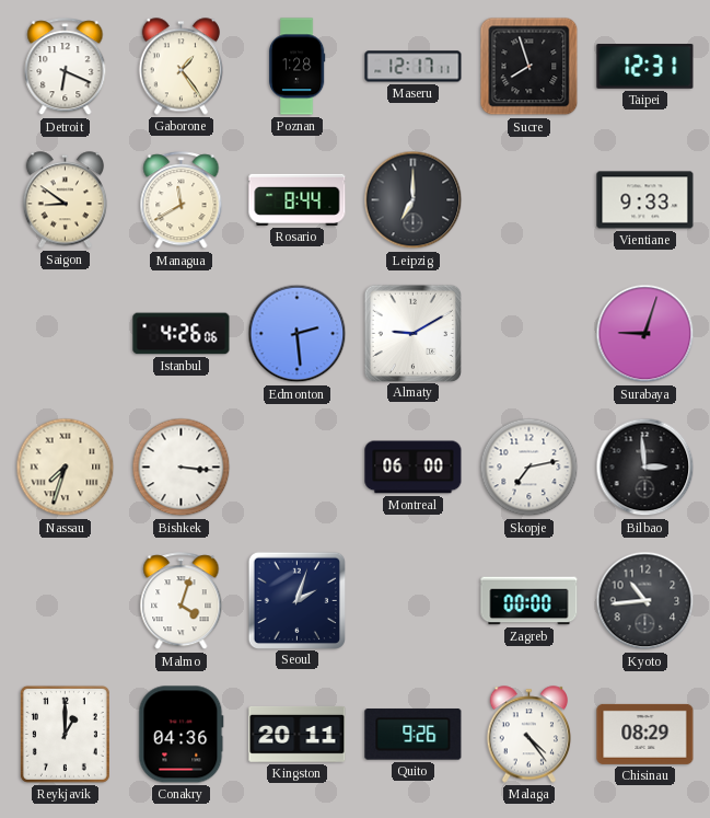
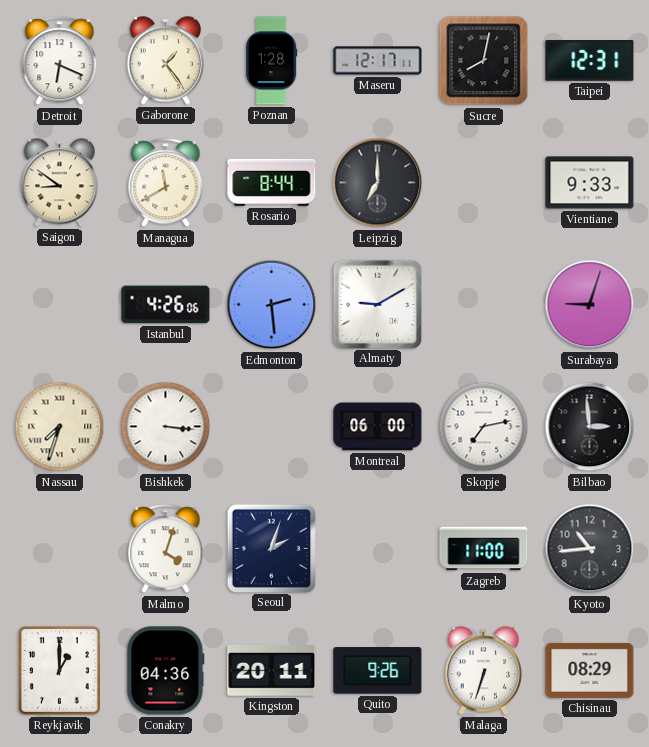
Sucre: 7:57 -> 8:02
Zagreb: 00:00 -> 11:00
Malaga: 4:24 -> 6:33
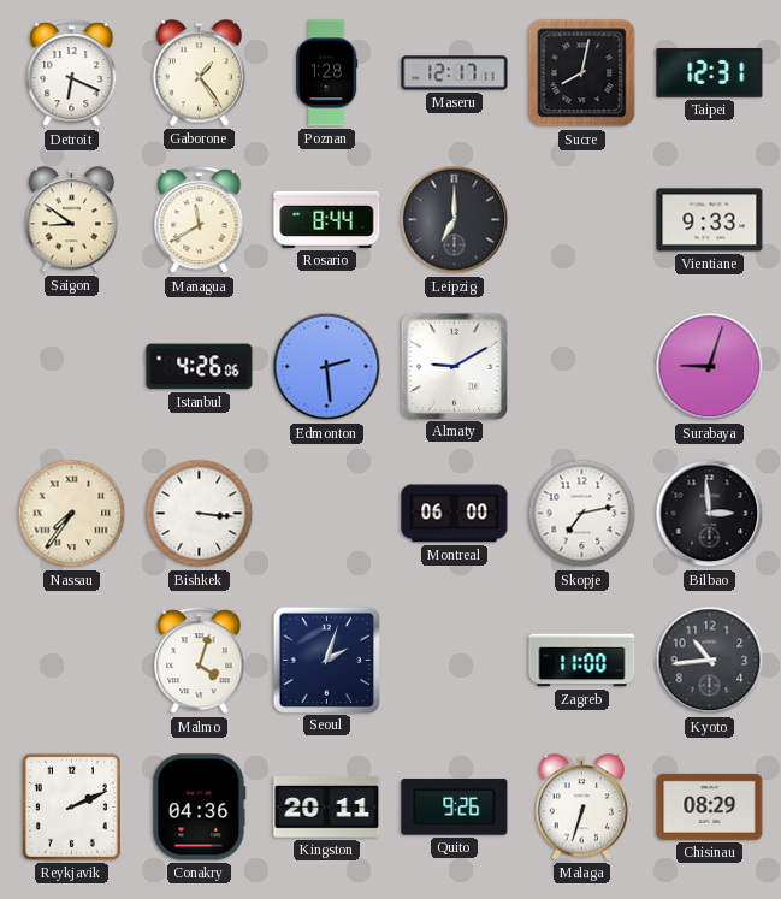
Nassau: 7:33 -> 7:36
Reykjavik: 1:00 -> 2:11
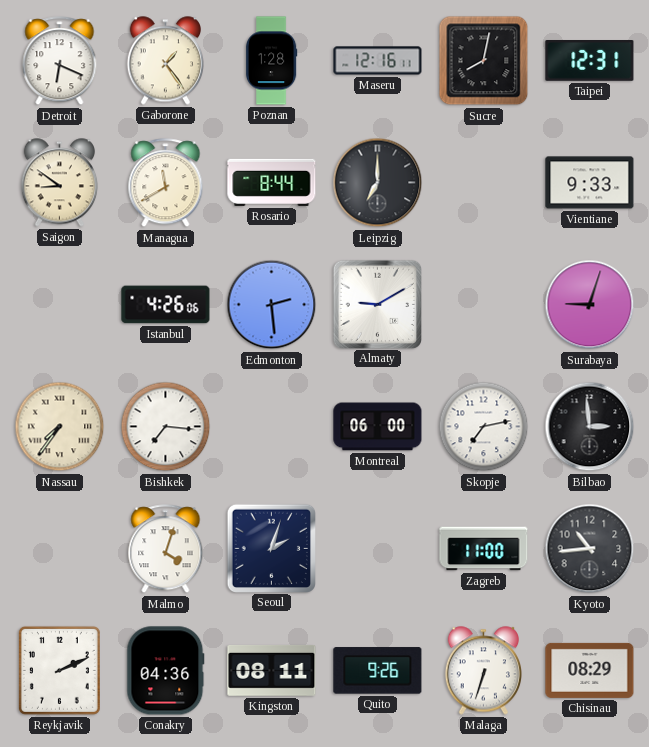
Maseru: 12:17 -> 12:16
Bishkek: 3:16 -> 7:16
Kingston: 20:11 -> 08:11
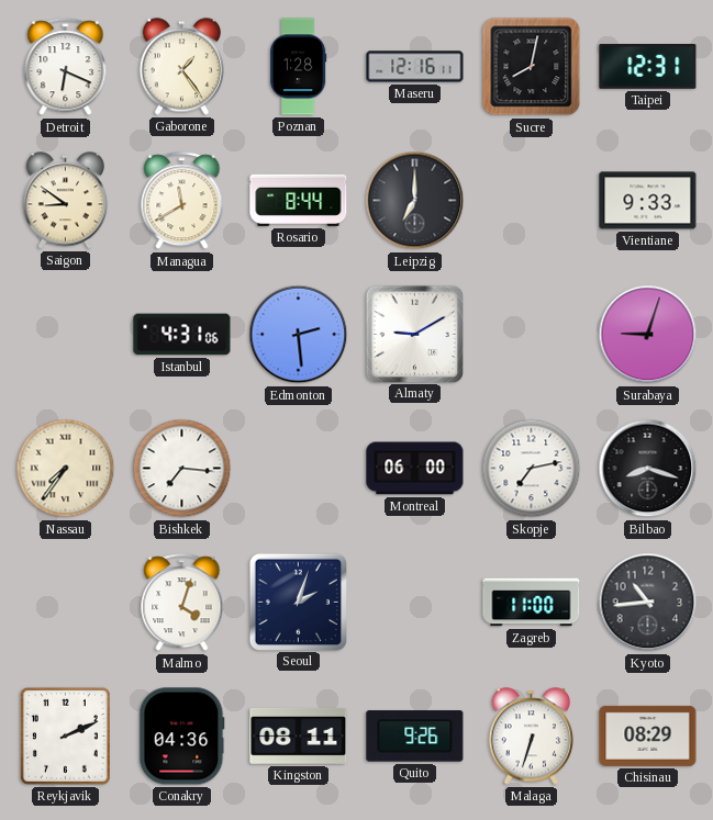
Istanbul: 4:26 -> 4:31
Bilbao: 2:59 -> 8:18
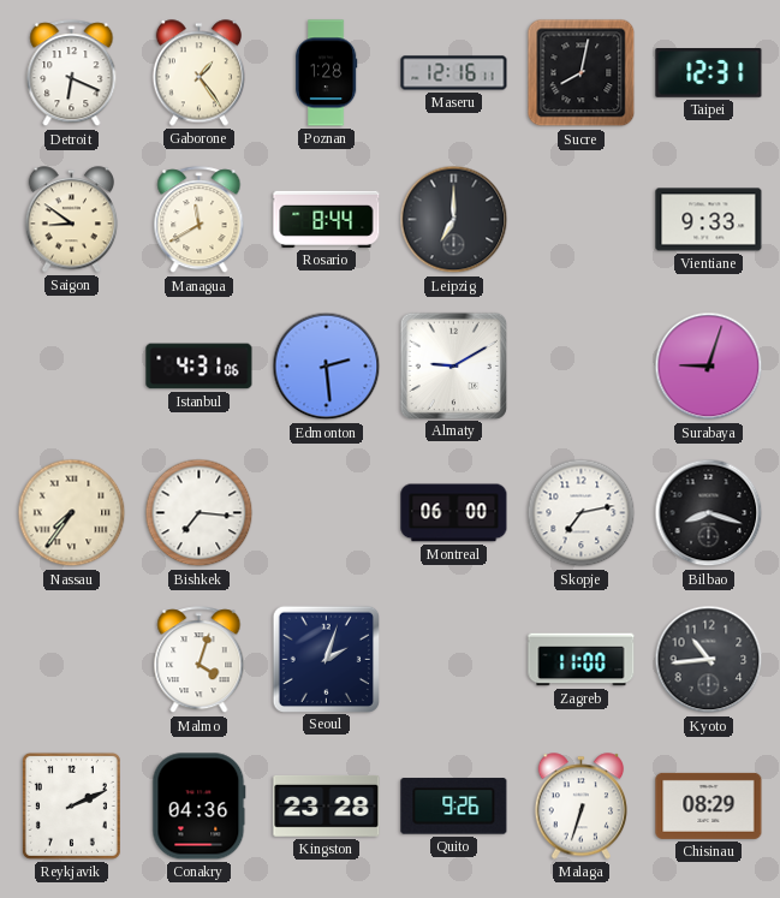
Kingston: 08:11 -> 23:28
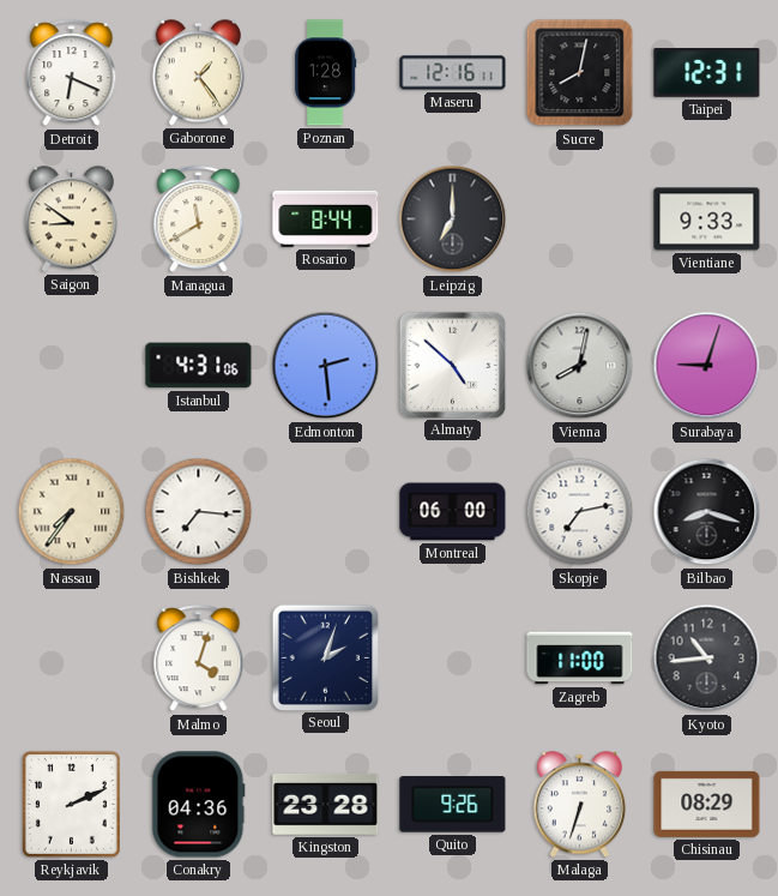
Almaty: 9:10 -> 4:52
Vienna: none -> 8:02
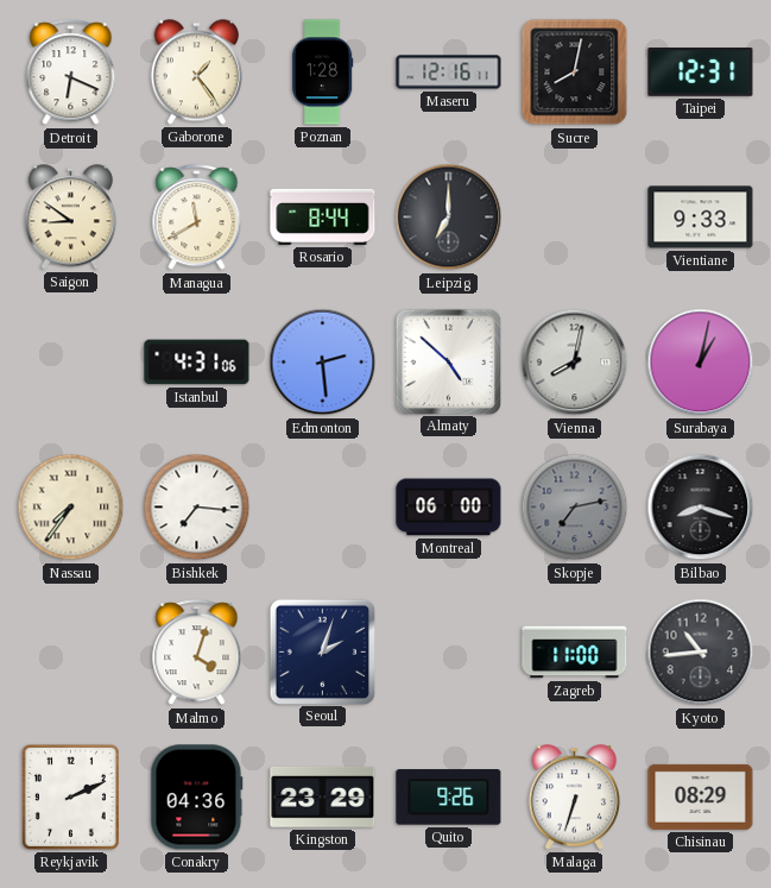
Surabaya: 9:03 -> 1:02
Skopje dial: white -> grey
Kingston: 23:28 -> 23:29
